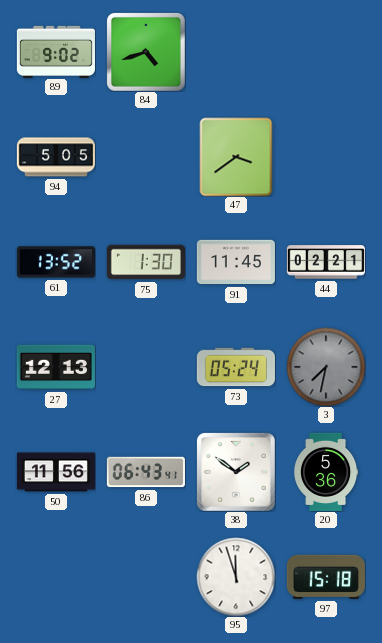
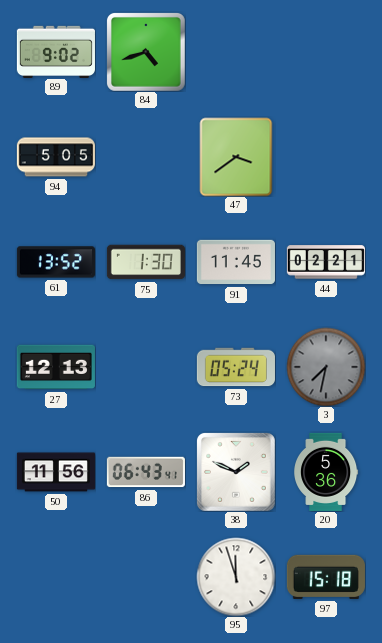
38: 1:51 -> 1:49
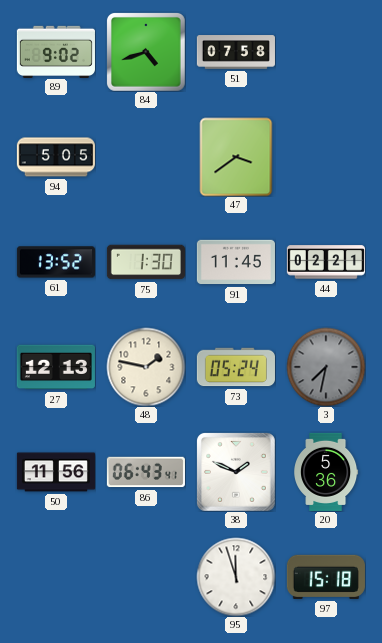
51: none -> 07:58
48: none -> 1:47
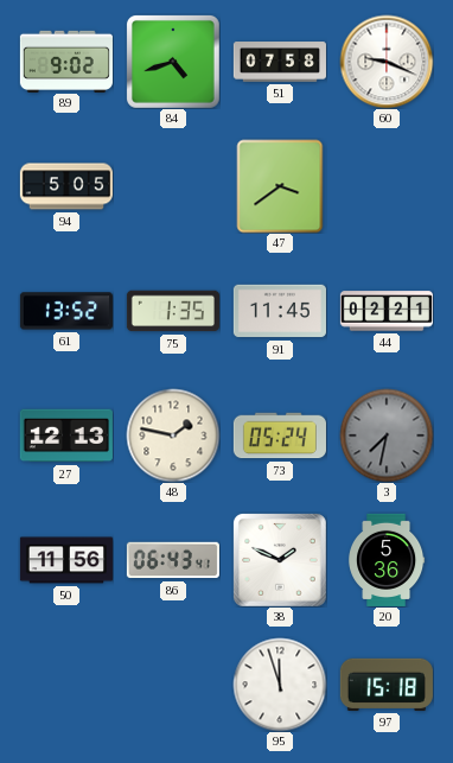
60: none -> 9:19
75: 1:30 -> 1:35
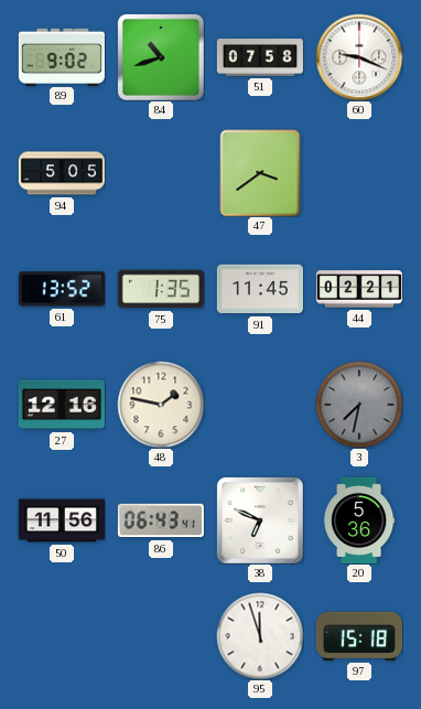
84: 4:42 -> 10:42
27: 12:13 -> 12:16
73: 05:24 -> none
38: 1:49 -> 6:49
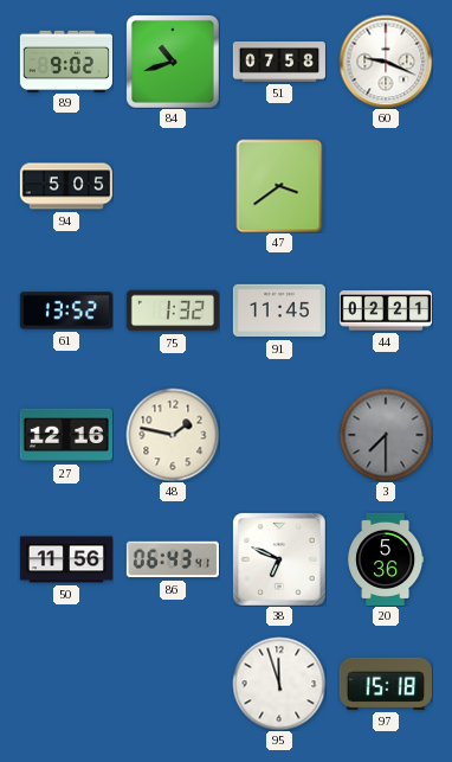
75: 1:35 -> 1:32
3: 7:32 -> 7:30
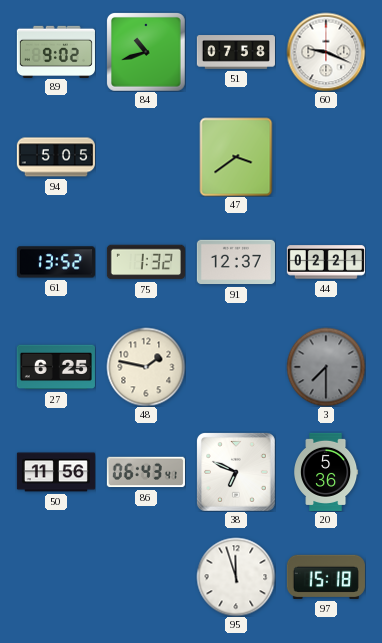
91: 11:45 -> 12:37
27: 12:16 -> 6:25
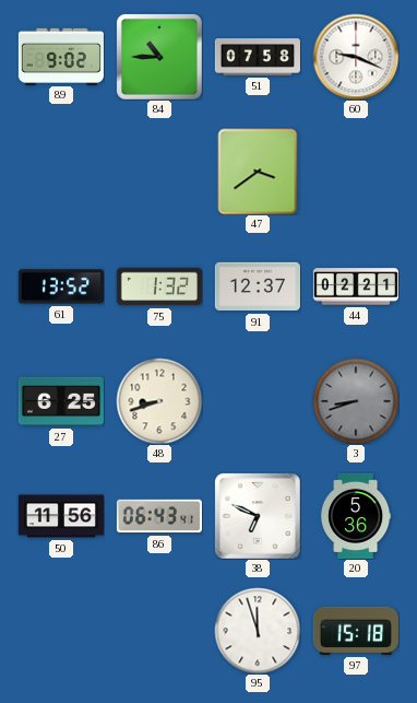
84: 10:42 -> 10:45
94: 5:05 -> none
48: 1:47 -> 8:42
3: 7:30 -> 8:42
